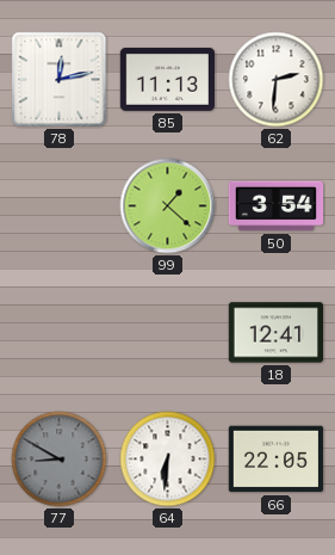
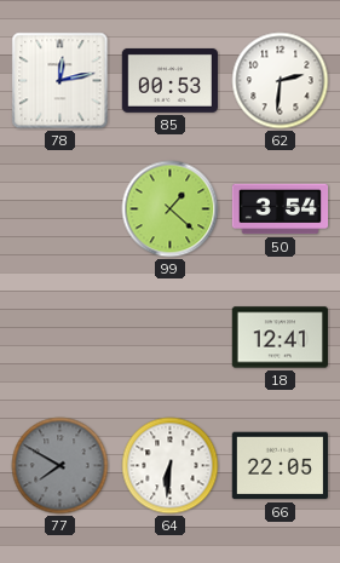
85: 11:13 -> 00:53
77: 8:50 -> 7:50
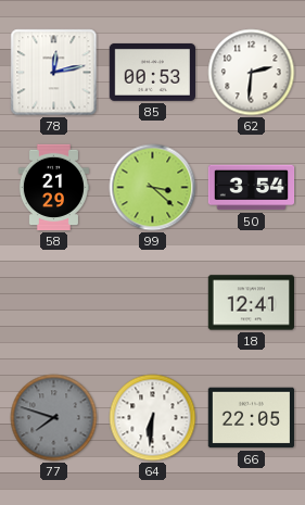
58: none -> 21:29
99: 1:22 -> 3:22
77: 7:50 -> 7:48
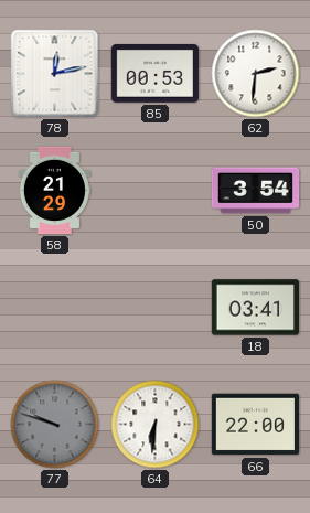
99: 3:22 -> none
18: 12:41 -> 03:41
77: 7:48 -> 9:48
66: 22:05 -> 22:00
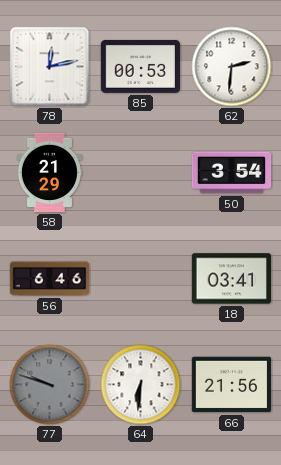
56: none -> 6:46
66: 22:00 -> 21:56
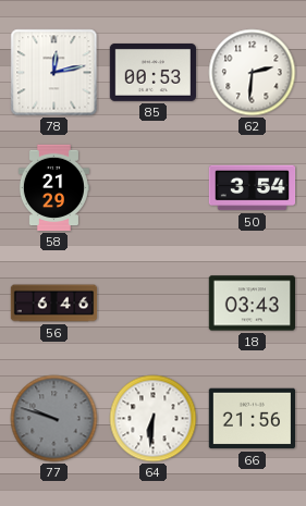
18: 03:41 -> 03:43
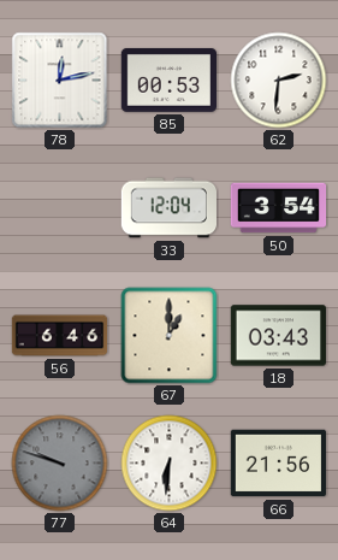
58: 21:29 -> none
33: none -> 12:04
67: none -> 1:00
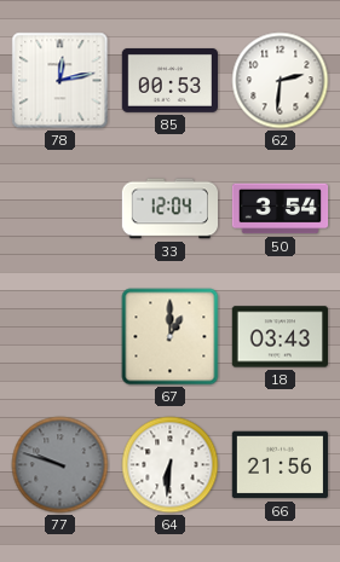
56: 6:46 -> none
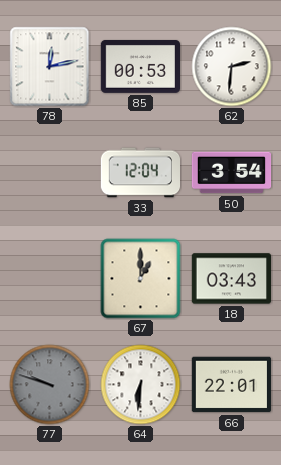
66: 21:56 -> 22:01
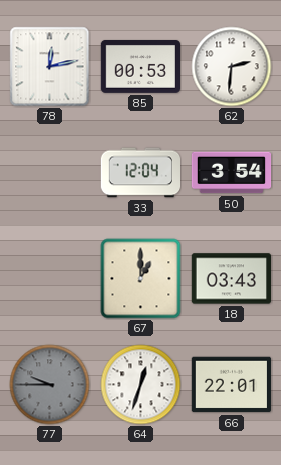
77: 9:48 -> 9:45
64: 6:31 -> 12:33
